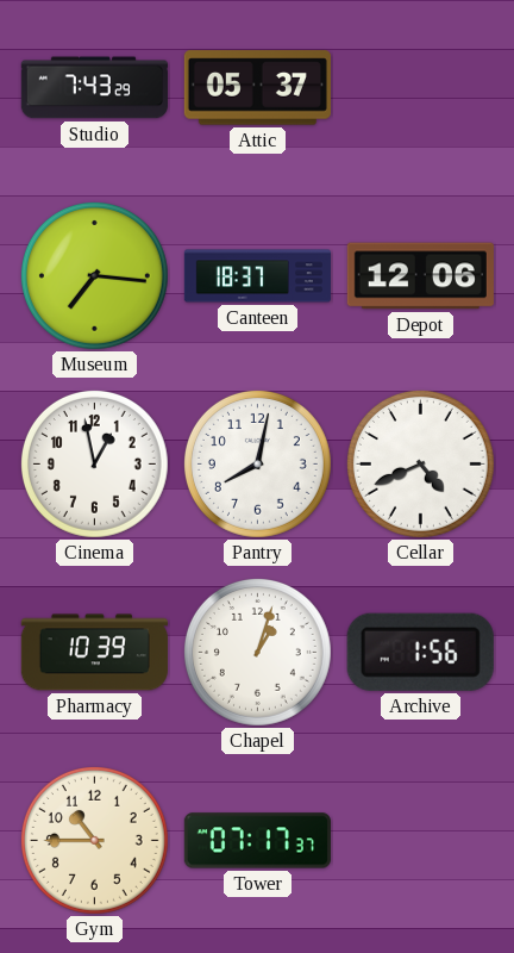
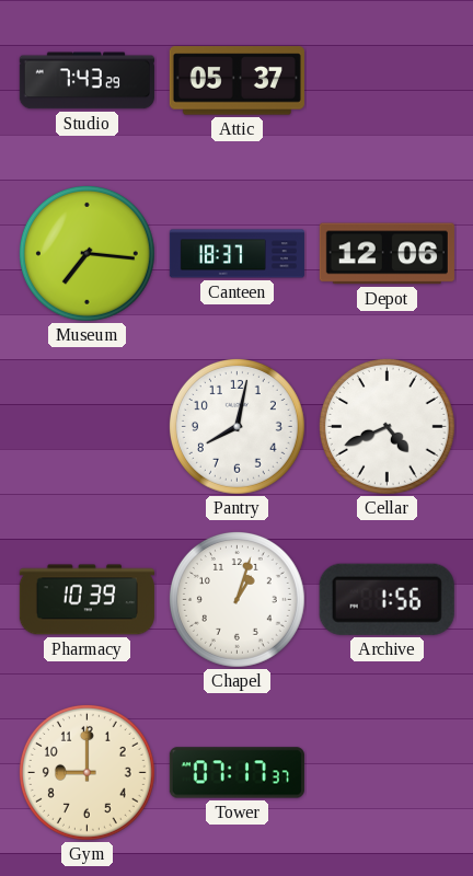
Cinema: 12:58 -> none
Gym: 10:45 -> 9:00
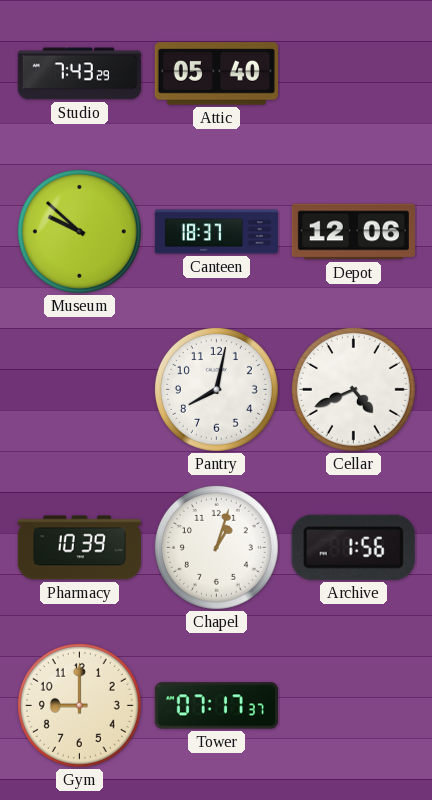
Attic: 05:37 -> 05:40
Museum: 7:16 -> 9:52
